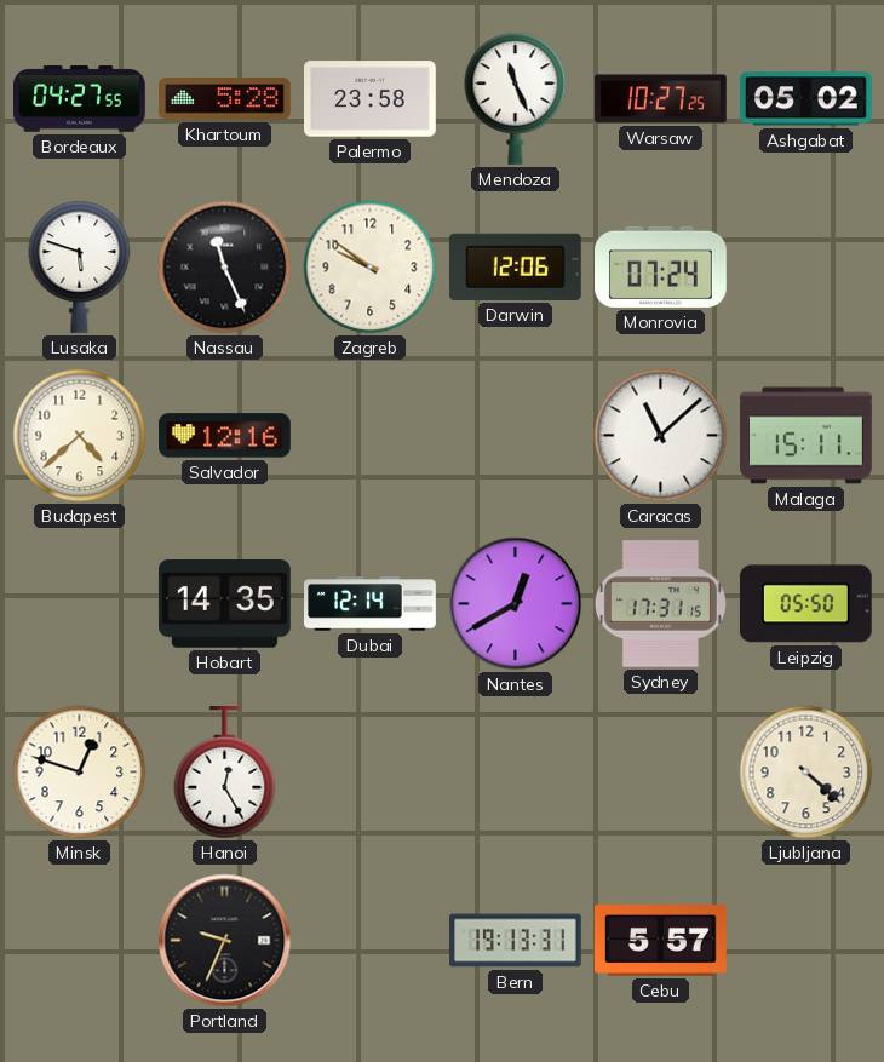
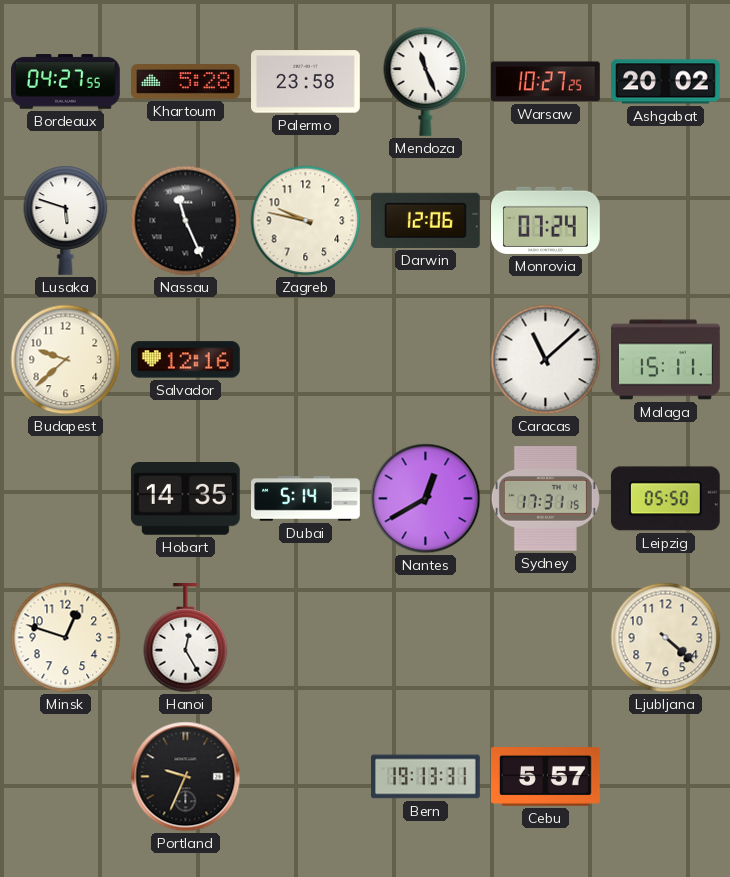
Ashgabat: 05:02 -> 20:02
Zagreb: 9:51 -> 9:47
Budapest: 4:38 -> 9:38
Dubai: 12:14 -> 5:14
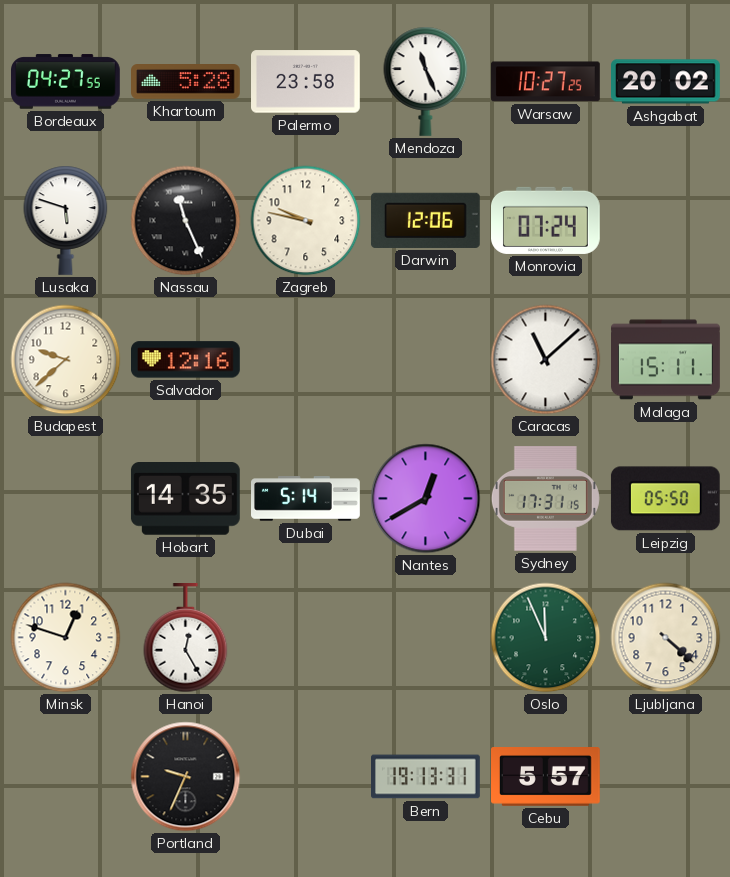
Oslo: none -> 11:56
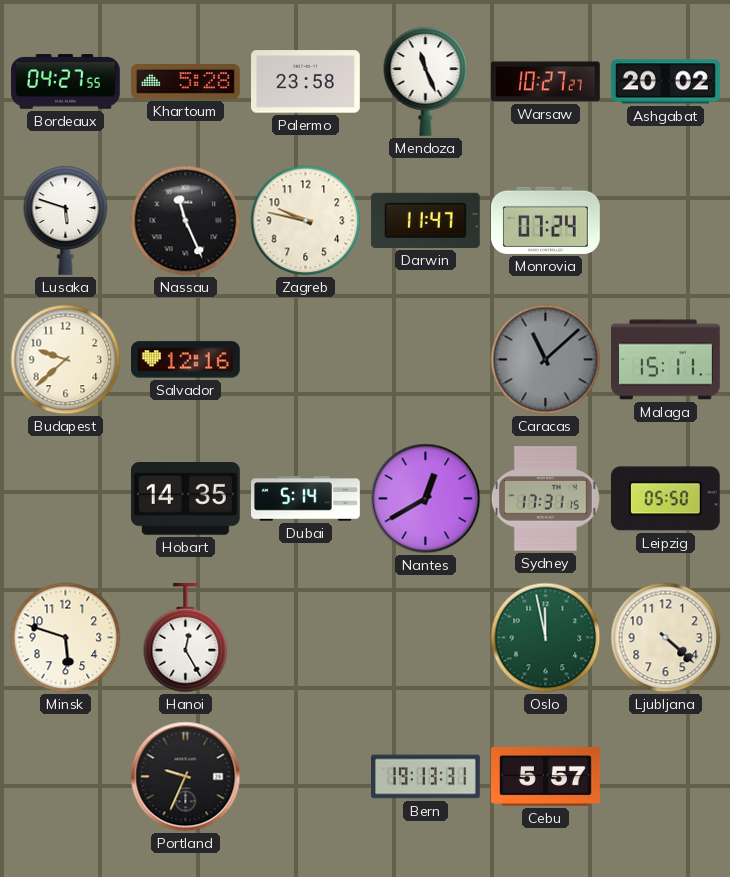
Warsaw: 10:27:25 -> 10:27:27
Darwin: 12:06 -> 11:47
Caracas dial: white -> grey
Minsk: 12:48 -> 5:48
Oslo: 11:56 -> 11:58
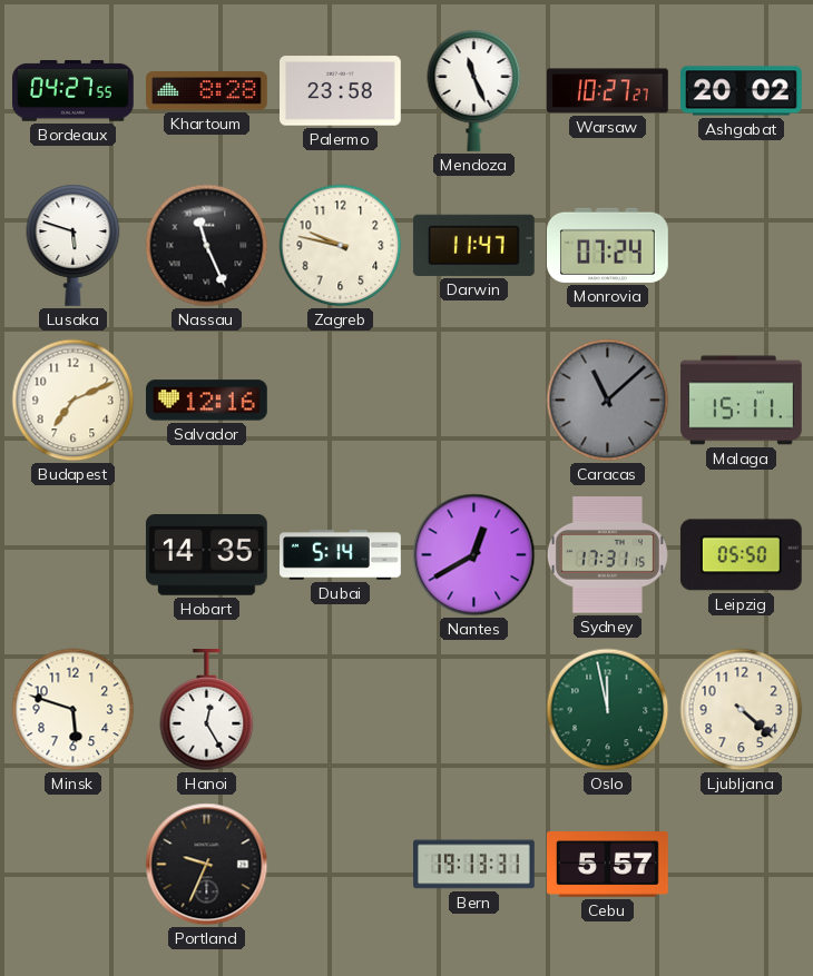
Khartoum: 5:28 -> 8:28
Budapest: 9:38 -> 7:11
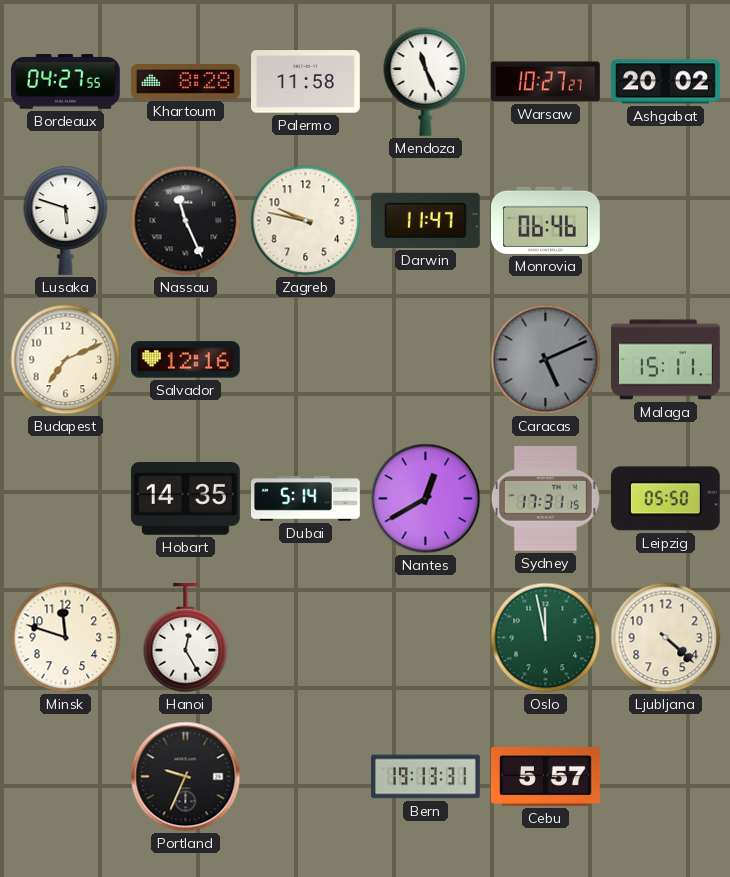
Palermo: 23:58 -> 11:58
Monrovia: 07:24 -> 06:46
Caracas: 11:08 -> 5:11
Minsk: 5:48 -> 11:48
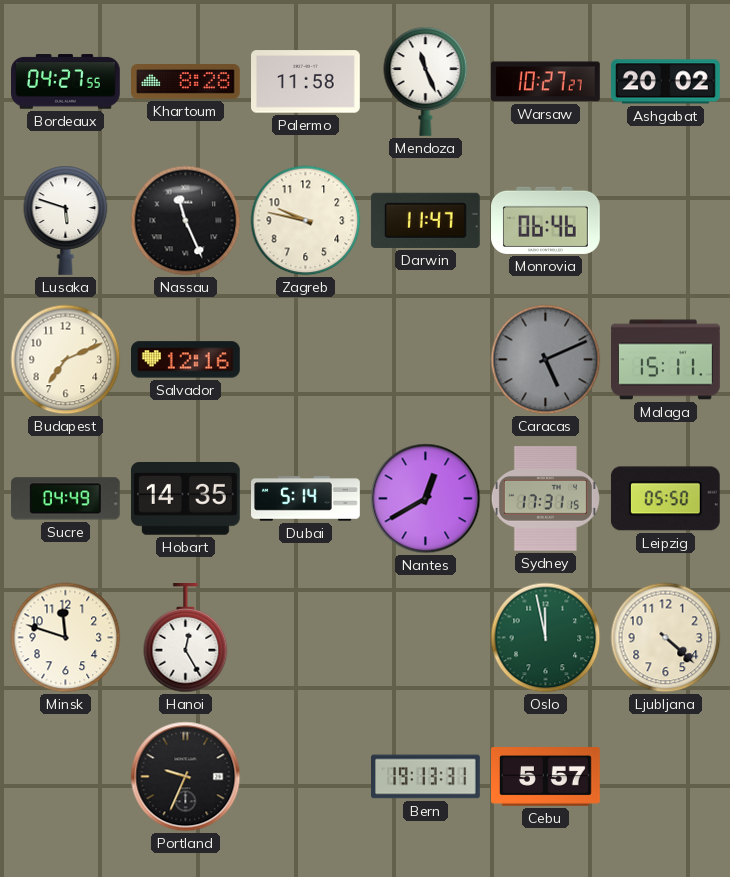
Sucre: none -> 04:49
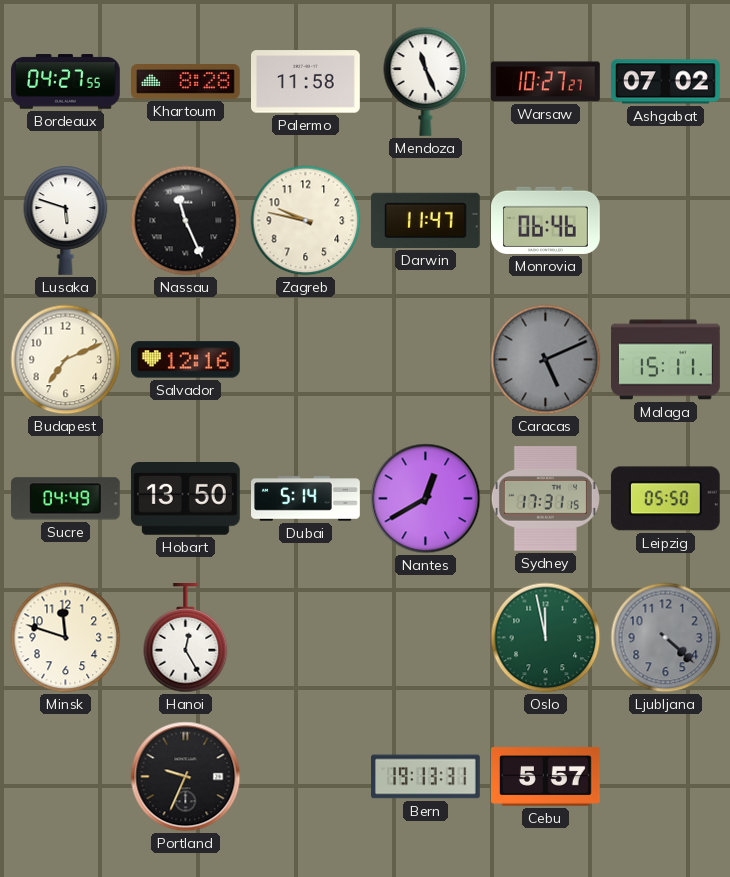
Ashgabat: 20:02 -> 07:02
Hobart: 14:35 -> 13:50
Ljubljana dial: cream -> grey
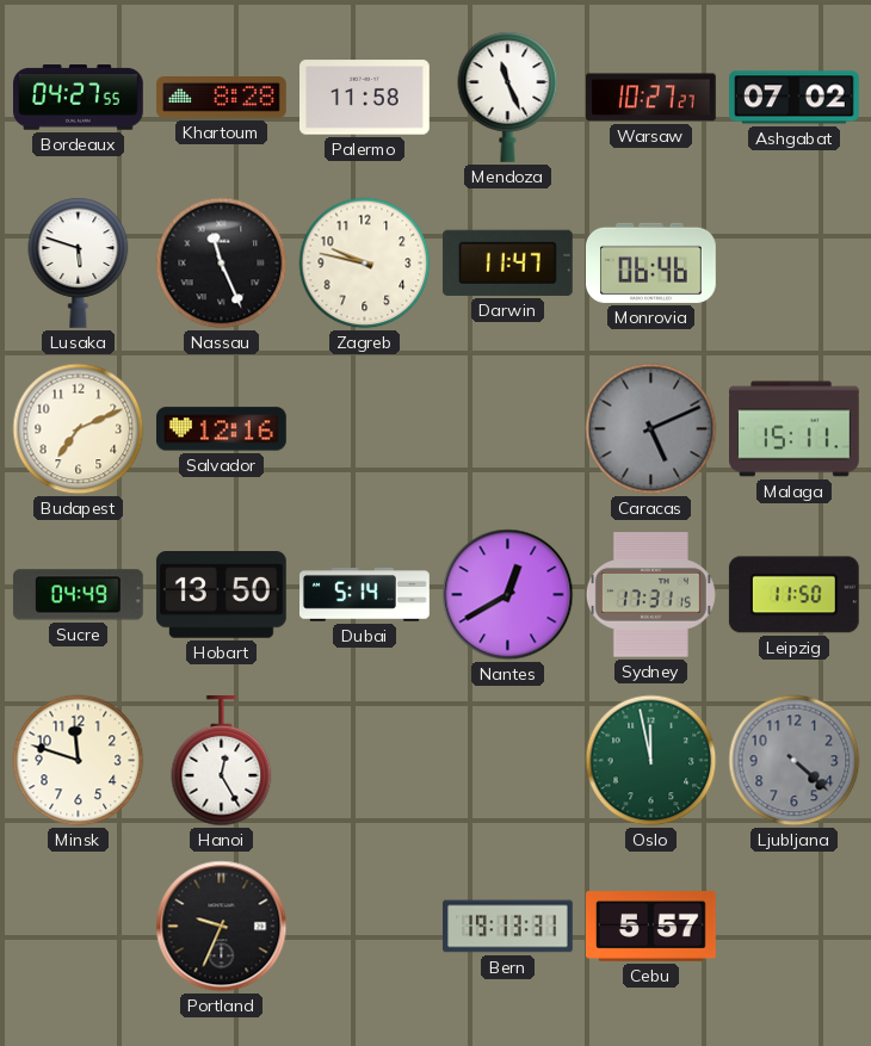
Leipzig: 05:50 -> 11:50
